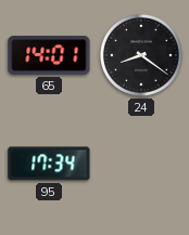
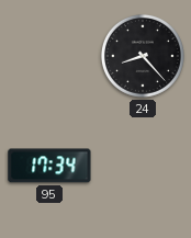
65: 14:01 -> none
24: 8:21 -> 8:23
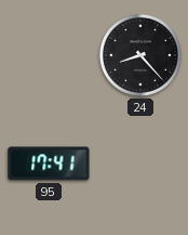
95: 17:34 -> 17:41
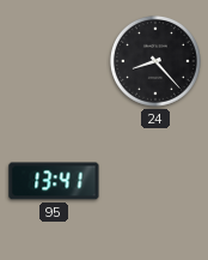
95: 17:41 -> 13:41
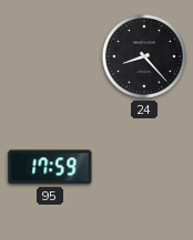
95: 13:41 -> 17:59
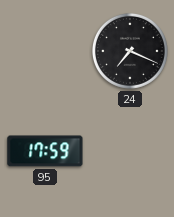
24: 8:23 -> 7:19
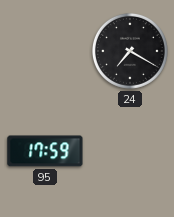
24: 7:19 -> 7:20
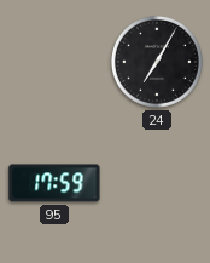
24: 7:20 -> 7:05
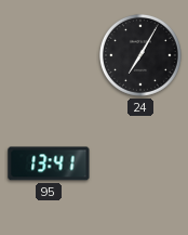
95: 17:59 -> 13:41
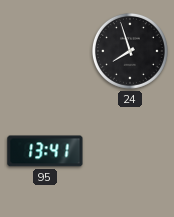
24: 7:05 -> 7:57
